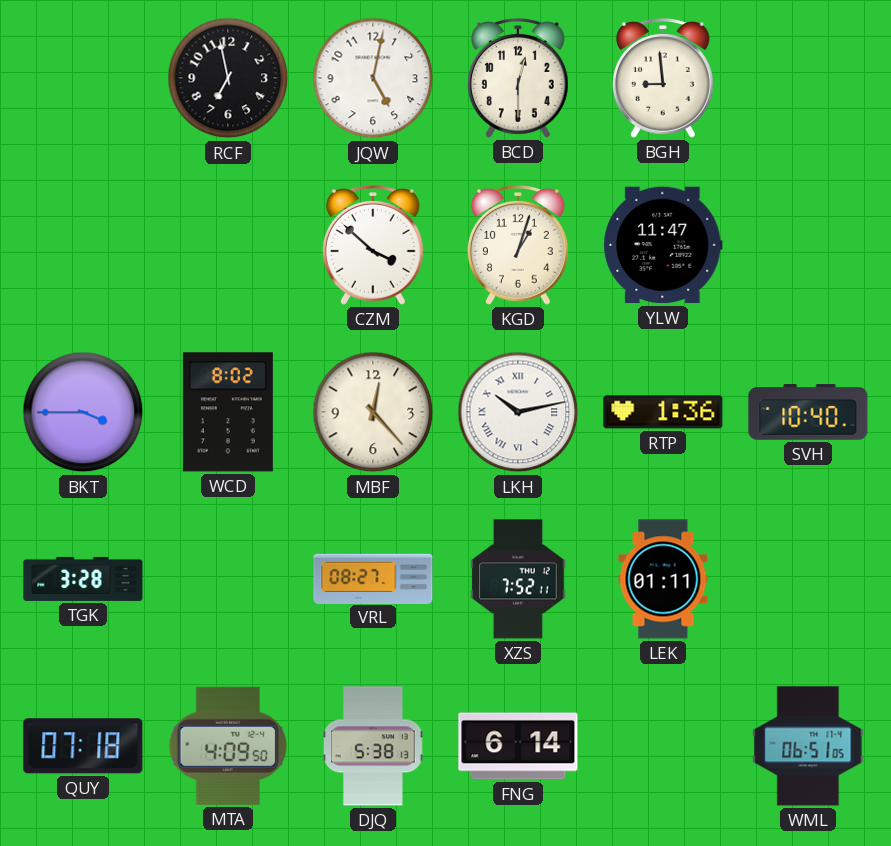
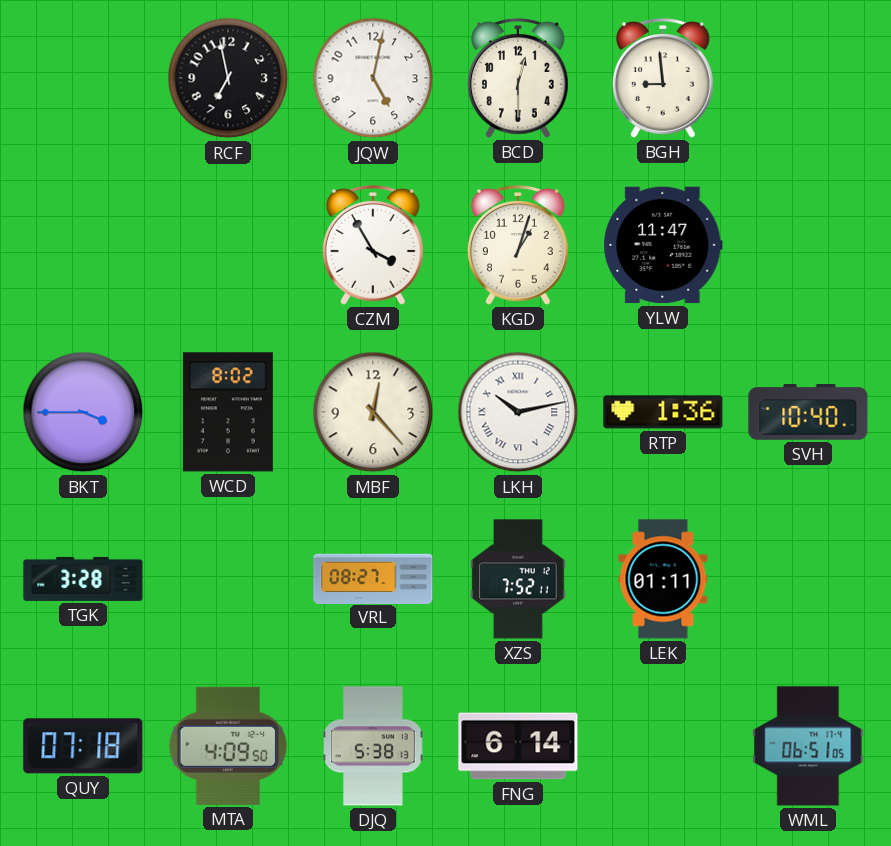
CZM: 3:52 -> 3:55
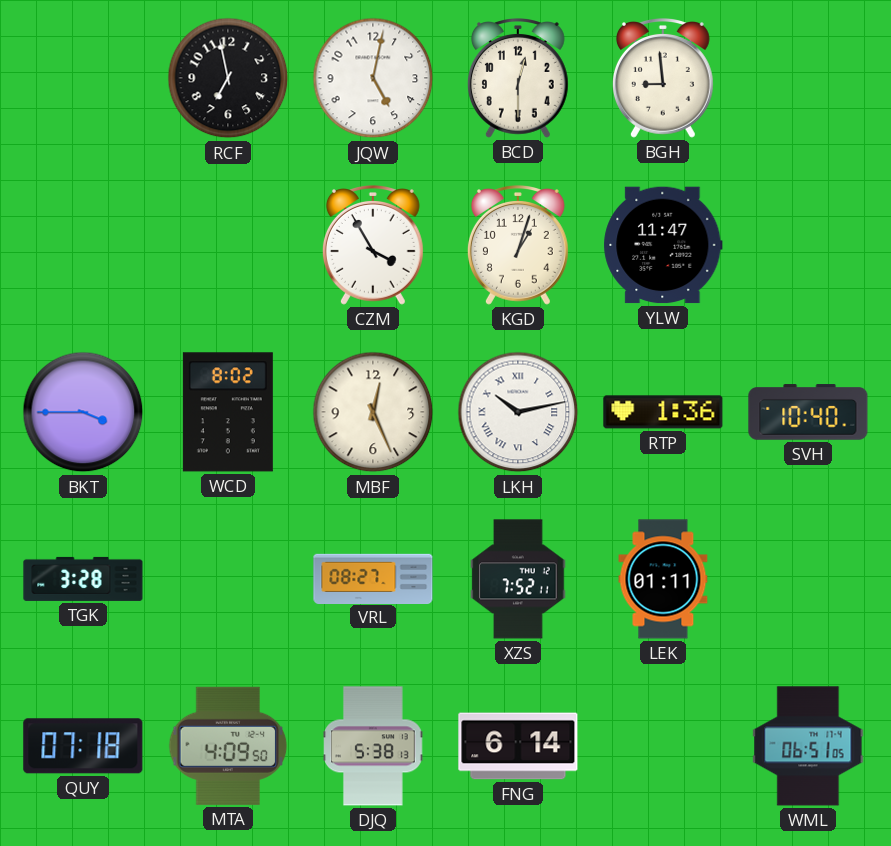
MBF: 12:23 -> 12:26
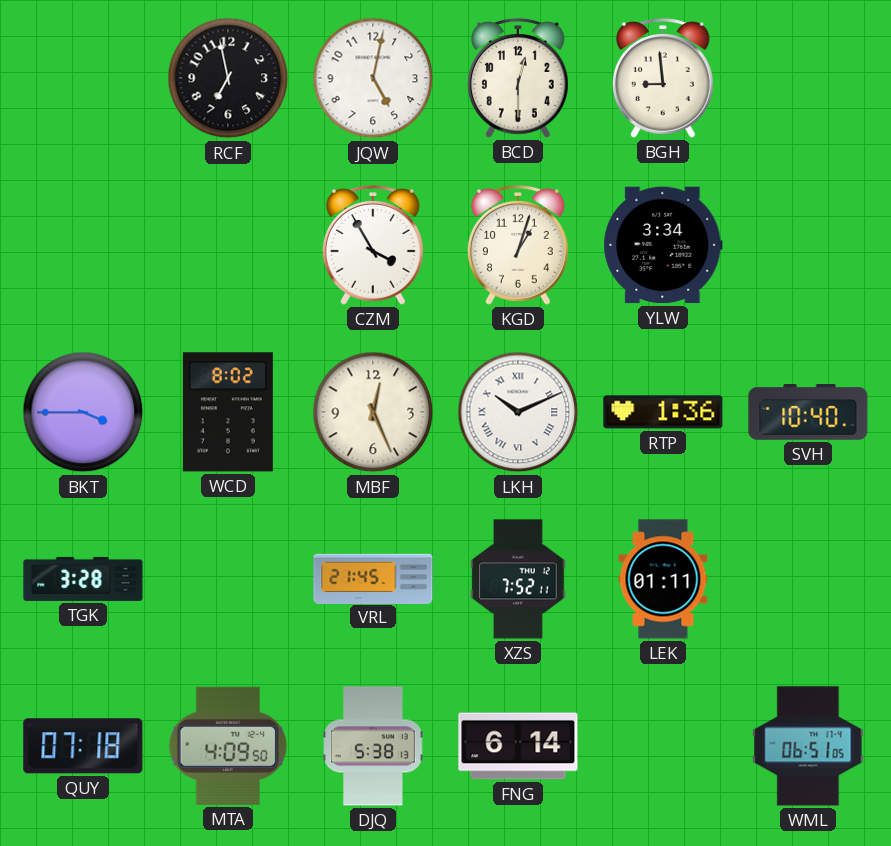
YLW: 11:47 -> 3:34
LKH: 10:13 -> 10:11
VRL: 08:27 -> 21:45
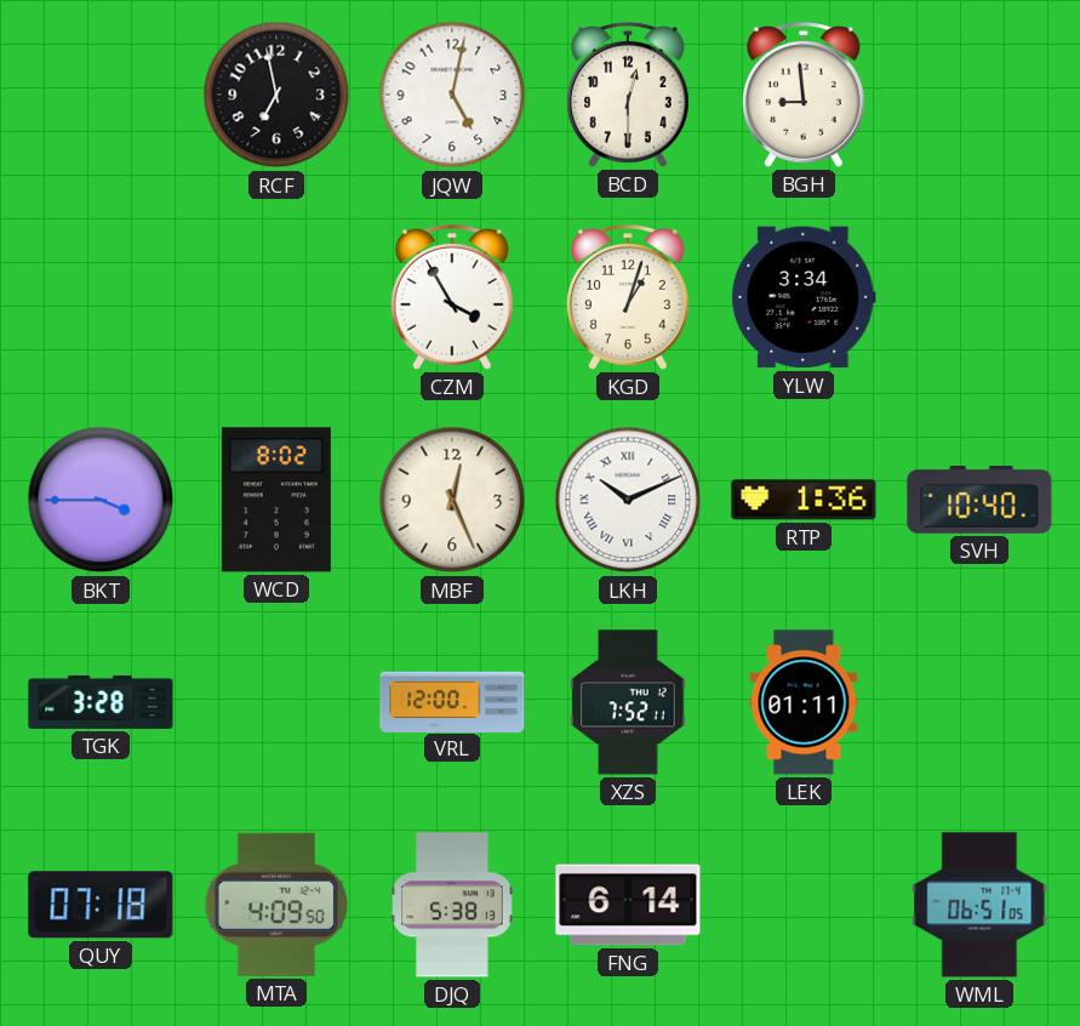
VRL: 21:45 -> 12:00
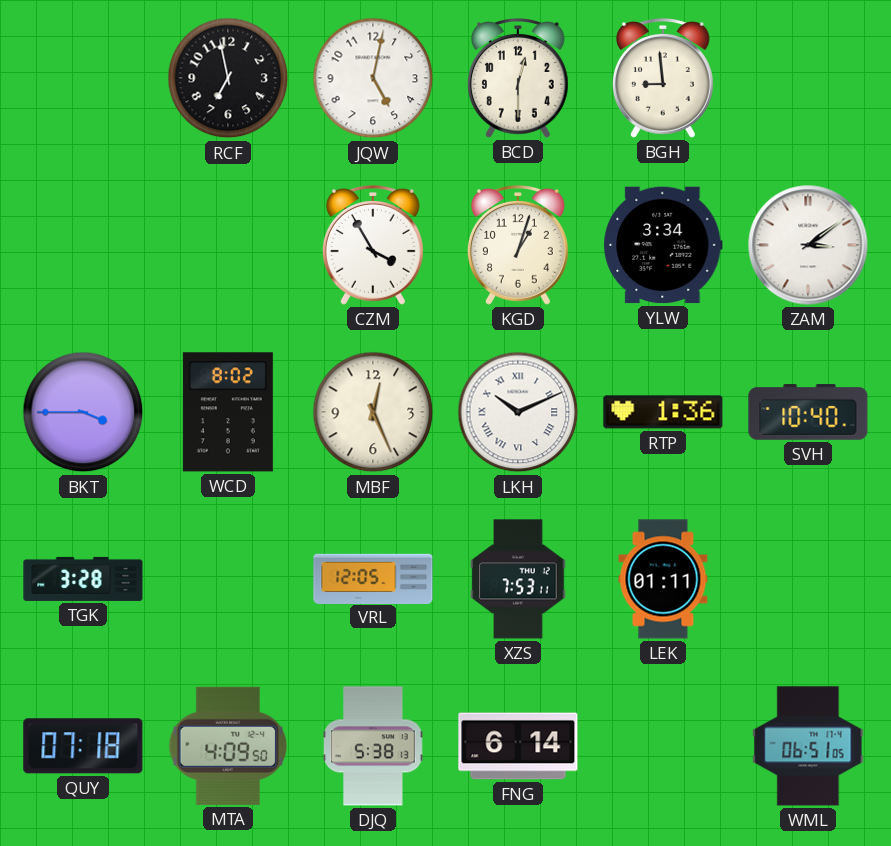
ZAM: none -> 3:09
VRL: 12:00 -> 12:05
XZS: 7:52 -> 7:53
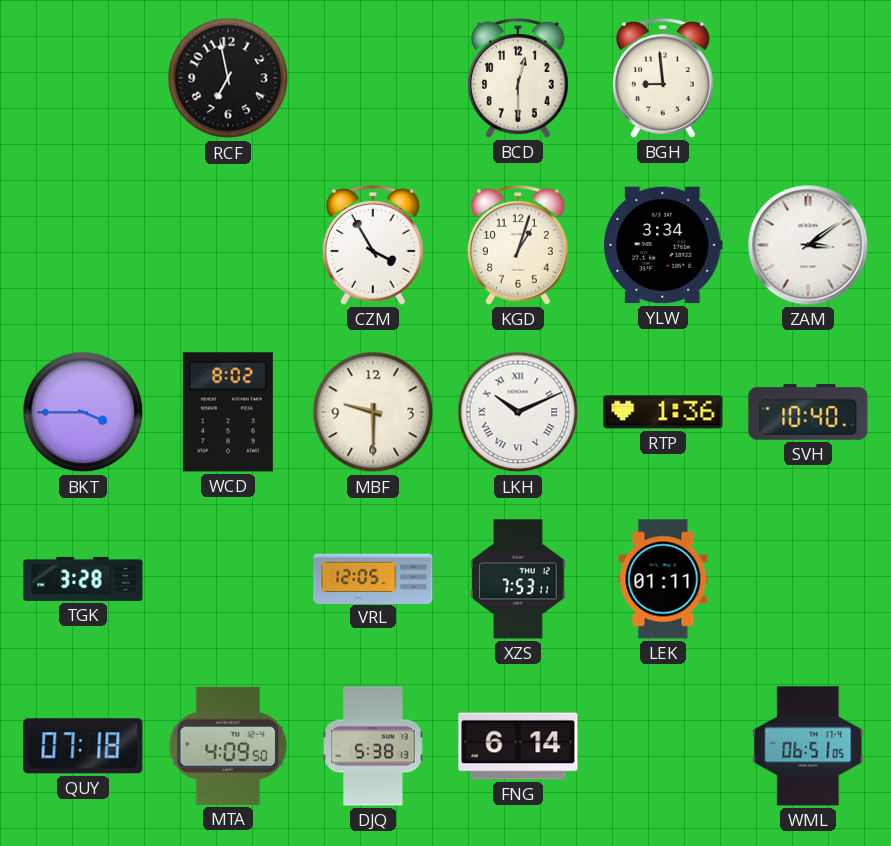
JQW: 5:02 -> none
MBF: 12:26 -> 9:30
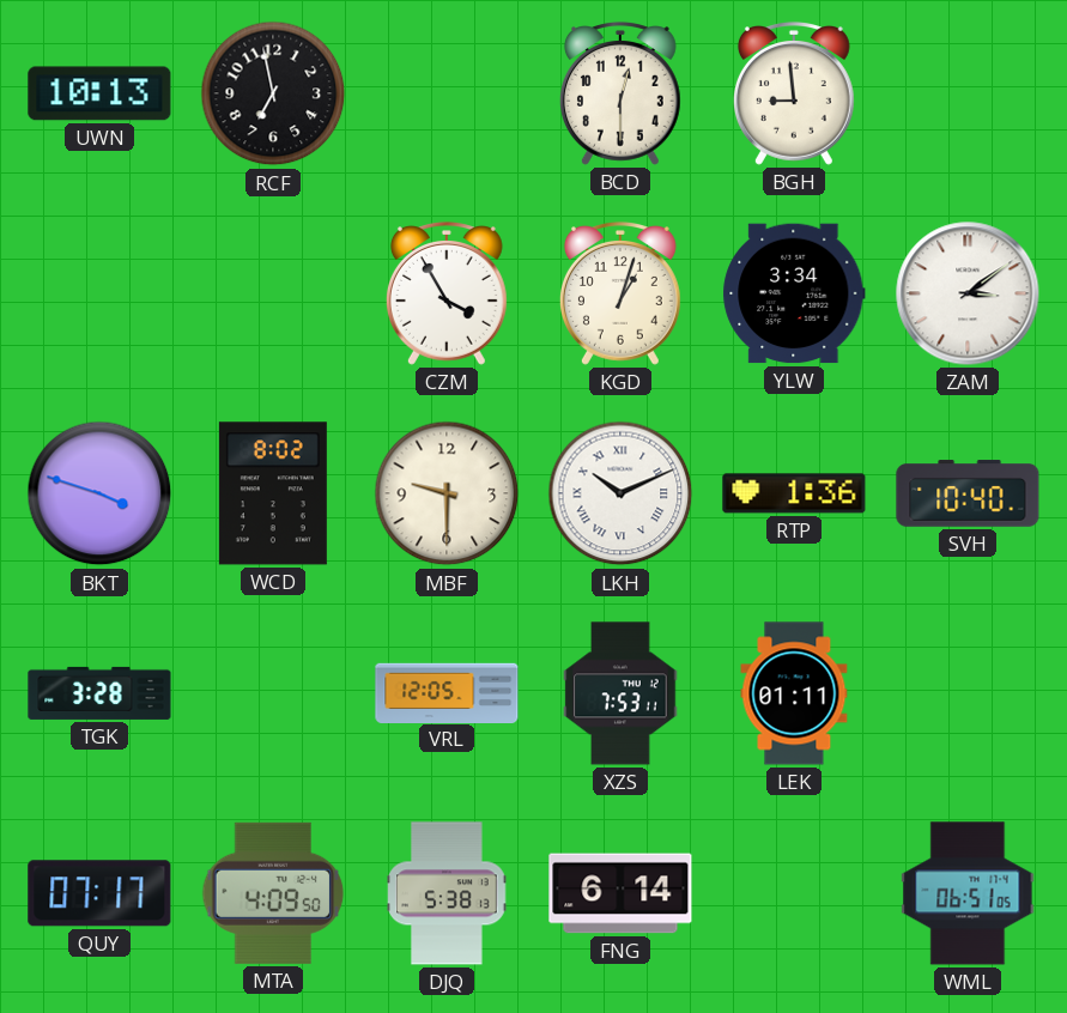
UWN: none -> 10:13
BKT: 3:45 -> 3:48
QUY: 07:18 -> 07:17
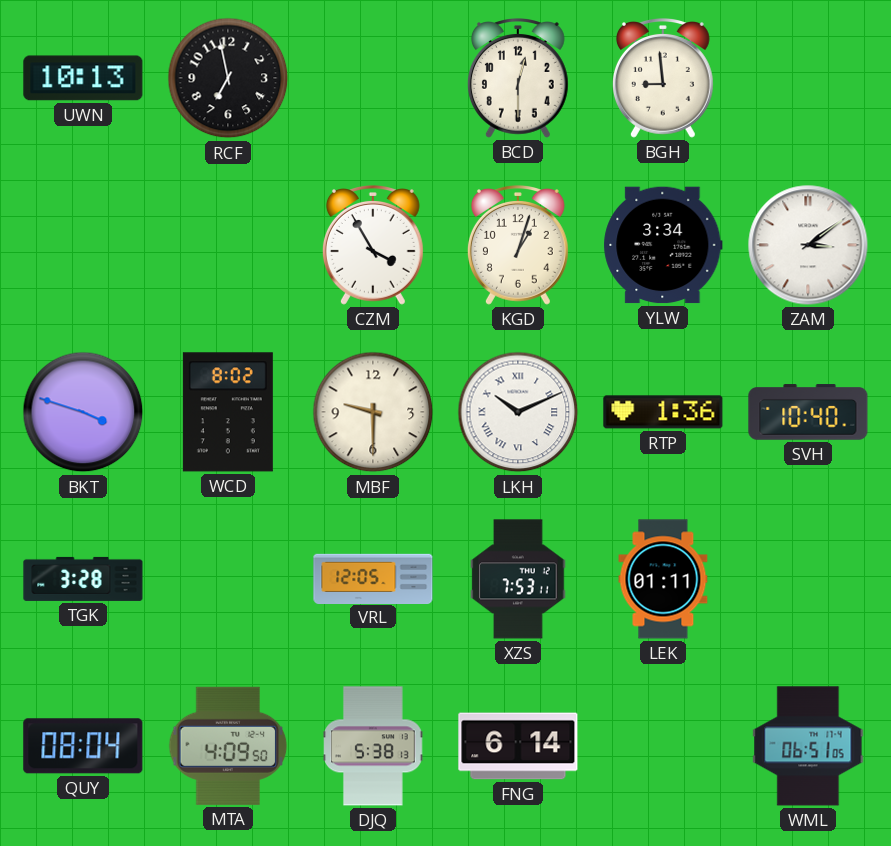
QUY: 07:17 -> 08:04
